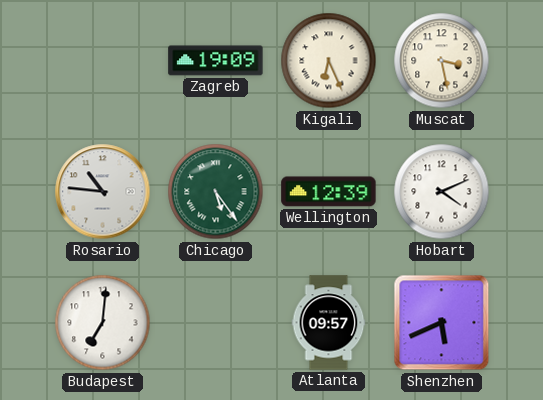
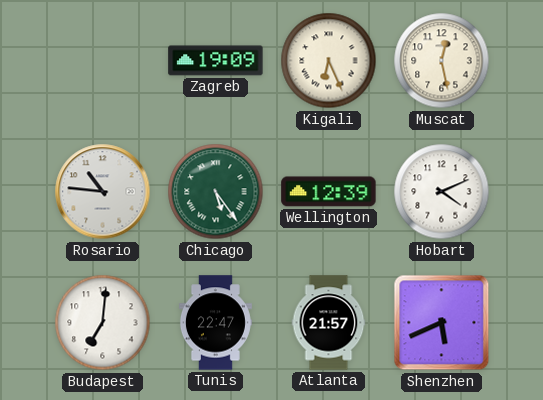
Muscat: 3:28 -> 12:28
Tunis: none -> 22:47
Atlanta: 09:57 -> 21:57
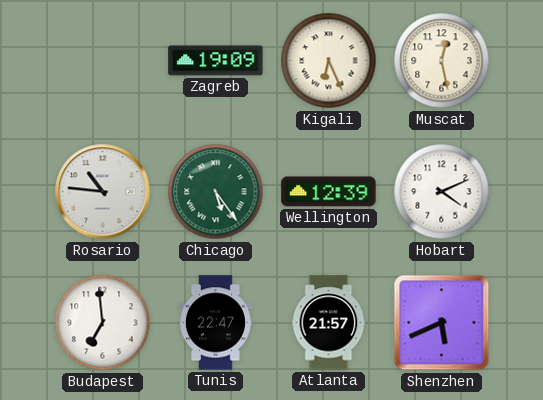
Budapest: 7:01 -> 6:59
